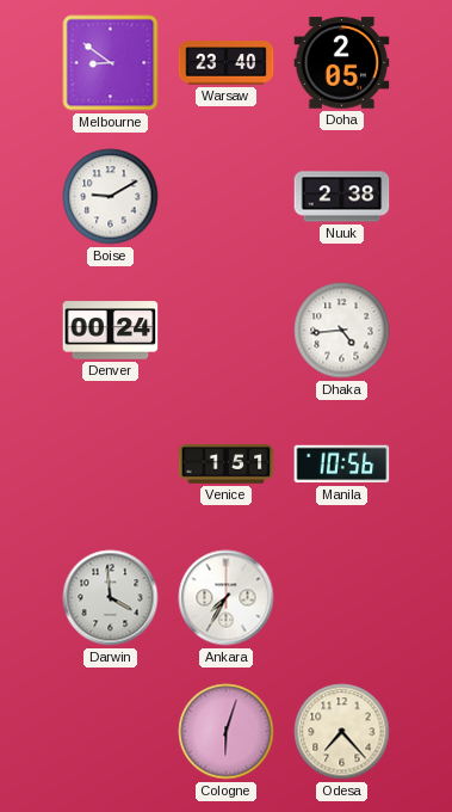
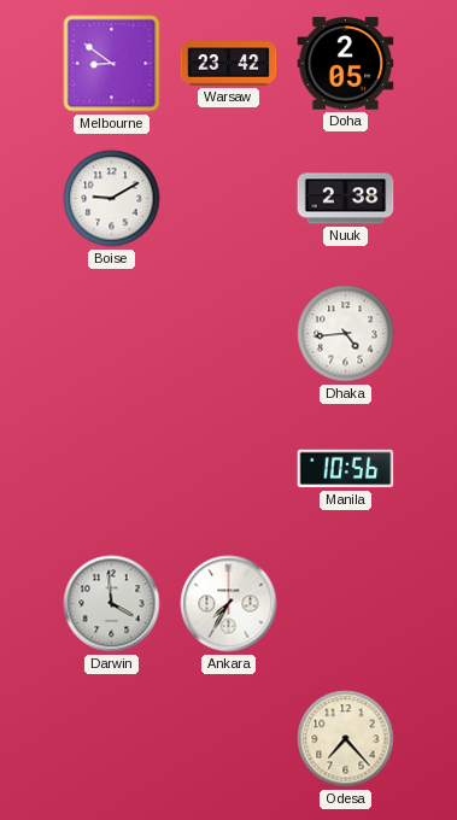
Warsaw: 23:40 -> 23:42
Denver: 00:24 -> none
Venice: 1:51 -> none
Cologne: 6:03 -> none
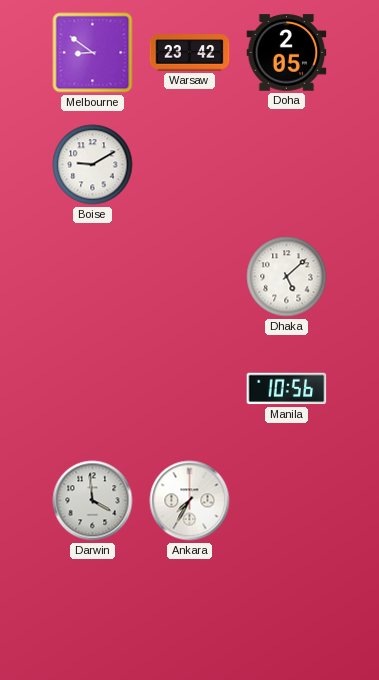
Nuuk: 2:38 -> none
Dhaka: 4:44 -> 5:08
Odesa: 7:23 -> none
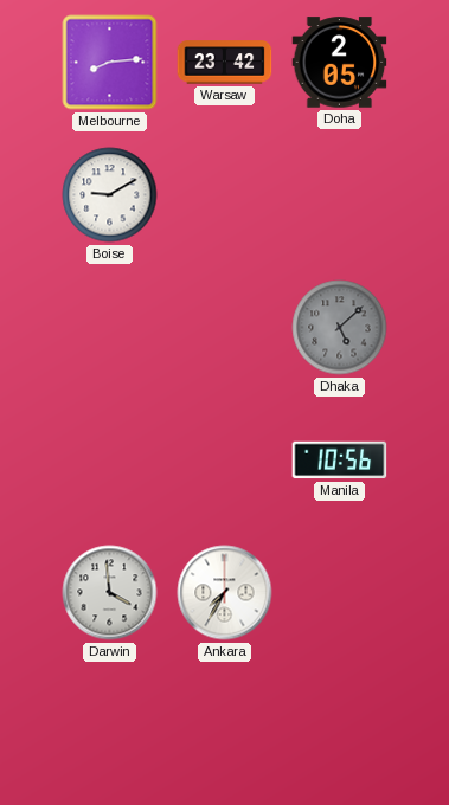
Melbourne: 8:51 -> 8:14
Dhaka dial: white -> grey
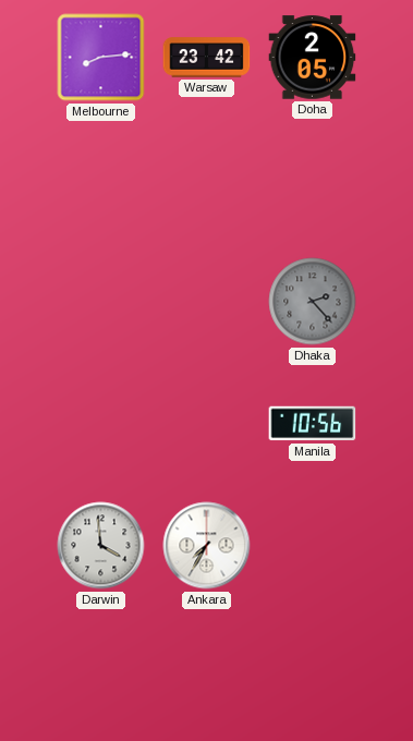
Boise: 9:10 -> none
Dhaka: 5:08 -> 2:23
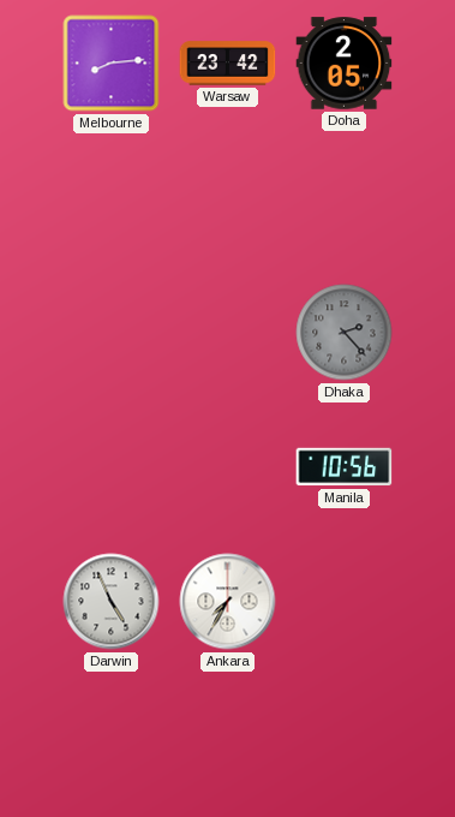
Darwin: 3:59 -> 4:56
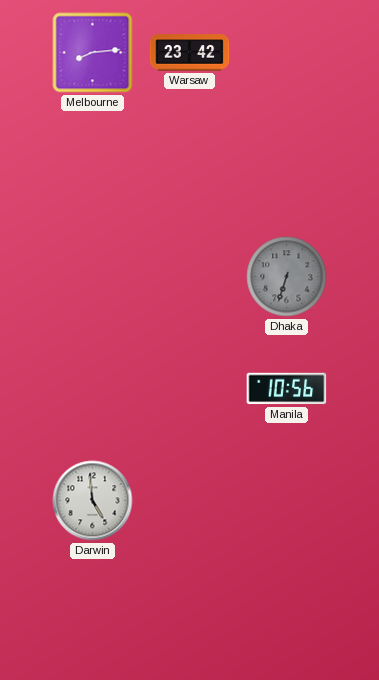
Doha: 2:05 -> none
Dhaka: 2:23 -> 6:33
Darwin: 4:56 -> 4:59
Ankara: 7:35 -> none
